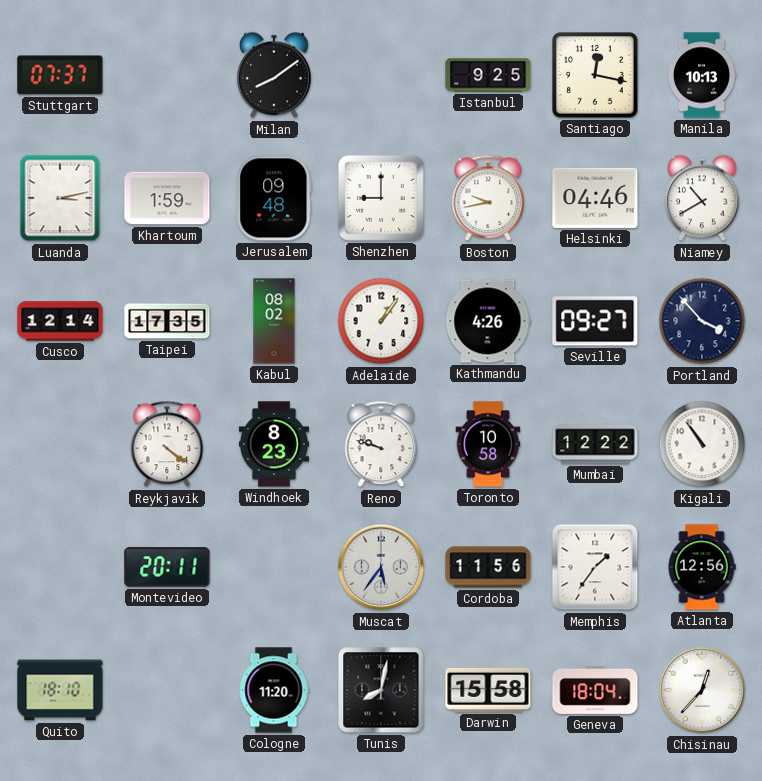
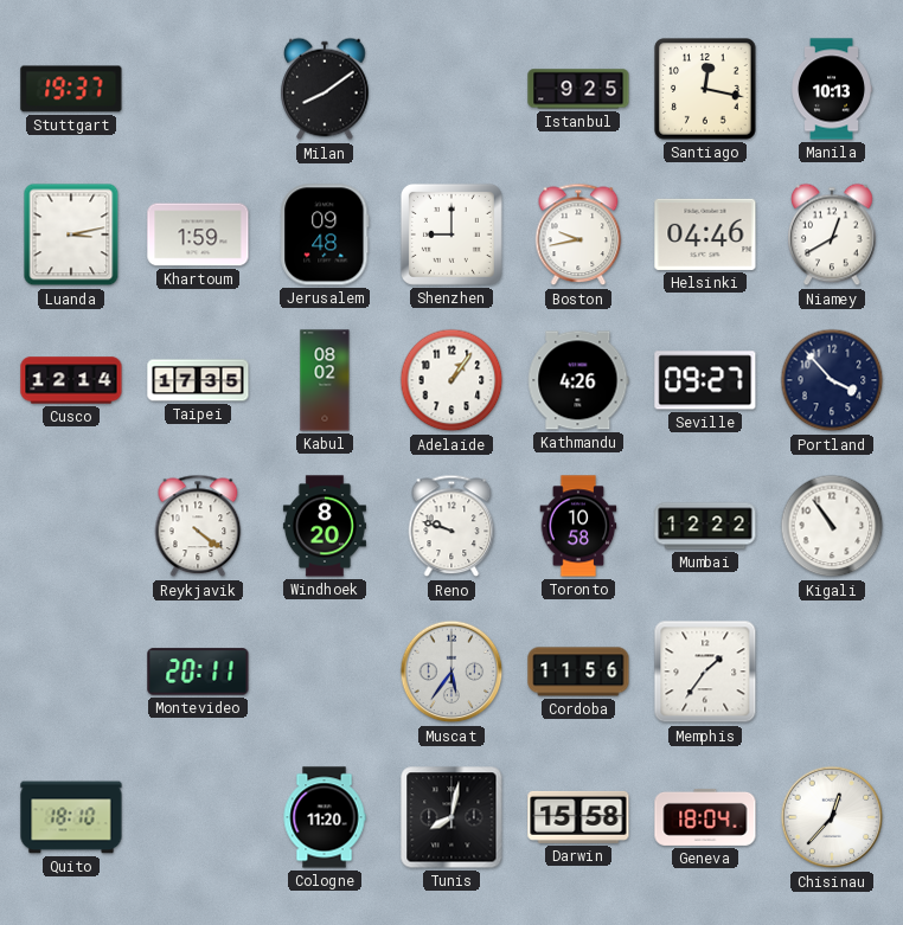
Stuttgart: 07:37 -> 19:37
Niamey: 10:40 -> 12:40
Windhoek: 8:23 -> 8:20
Atlanta: 12:56 -> none
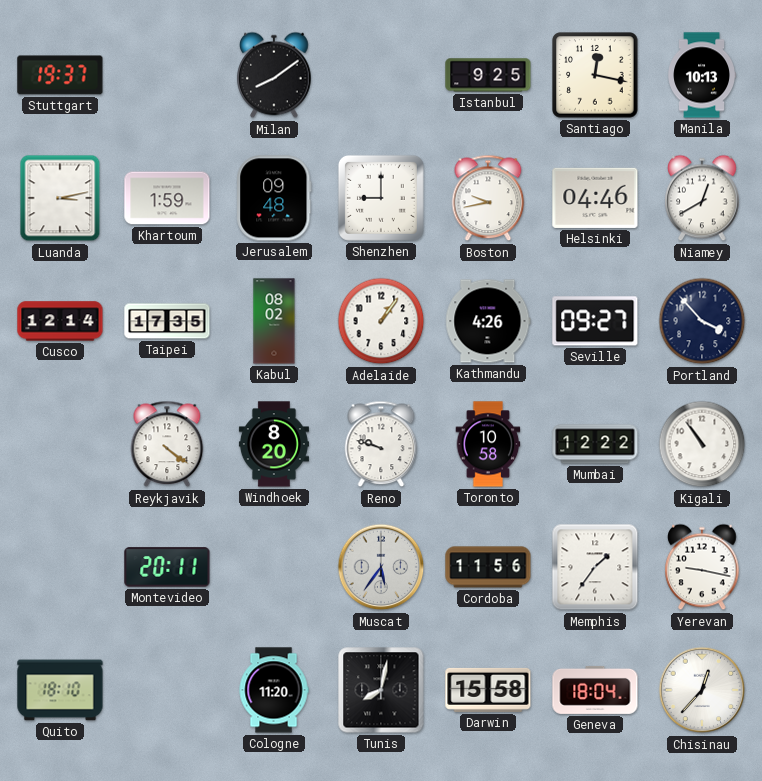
Yerevan: none -> 9:17
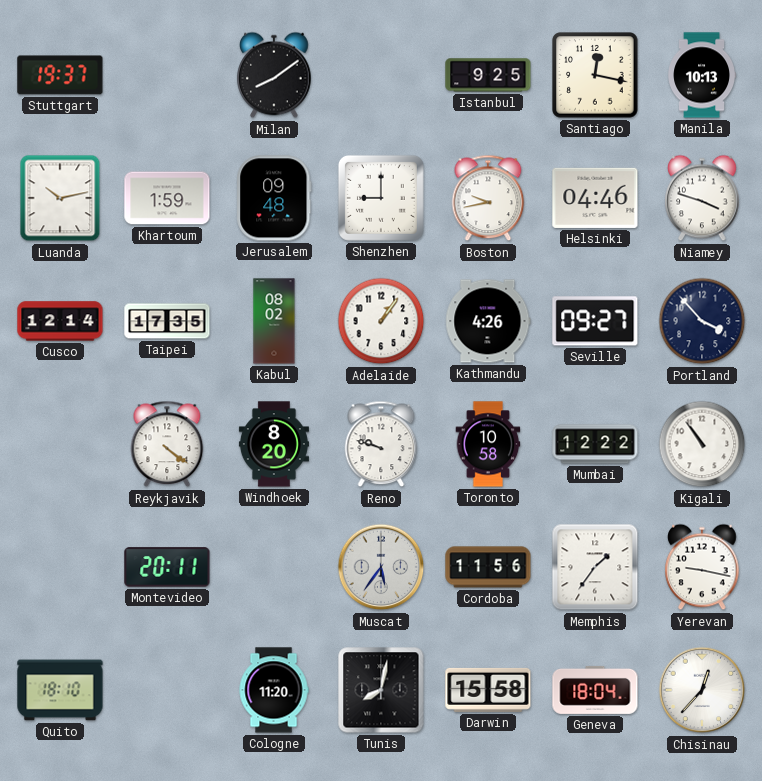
Luanda: 3:13 -> 10:13
Niamey: 12:40 -> 3:48
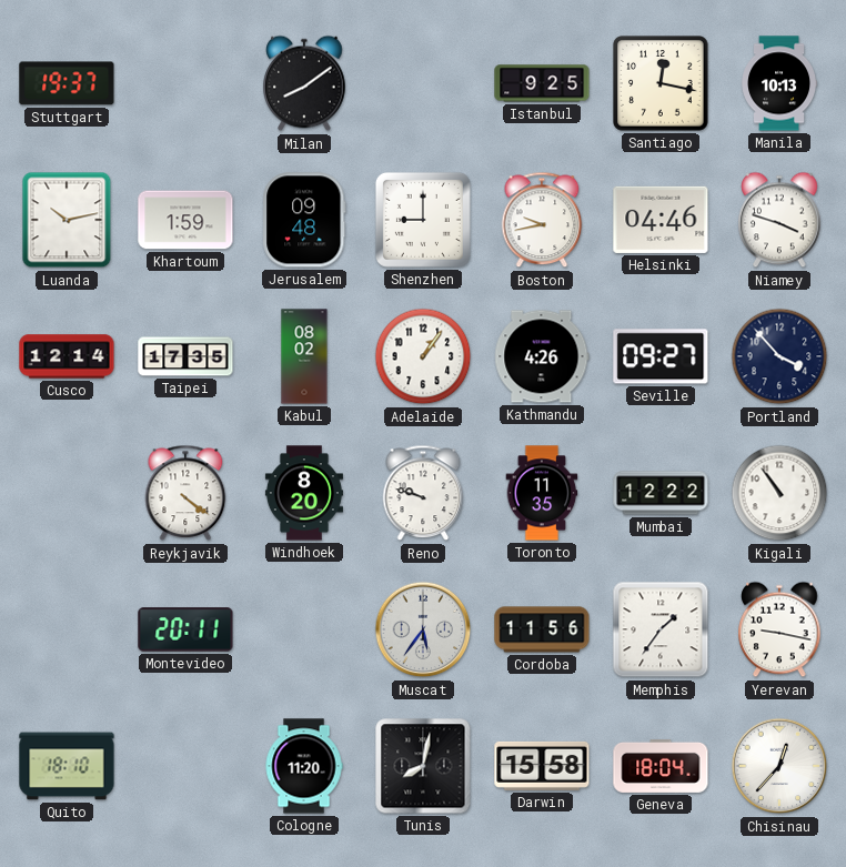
Toronto: 10:58 -> 11:35
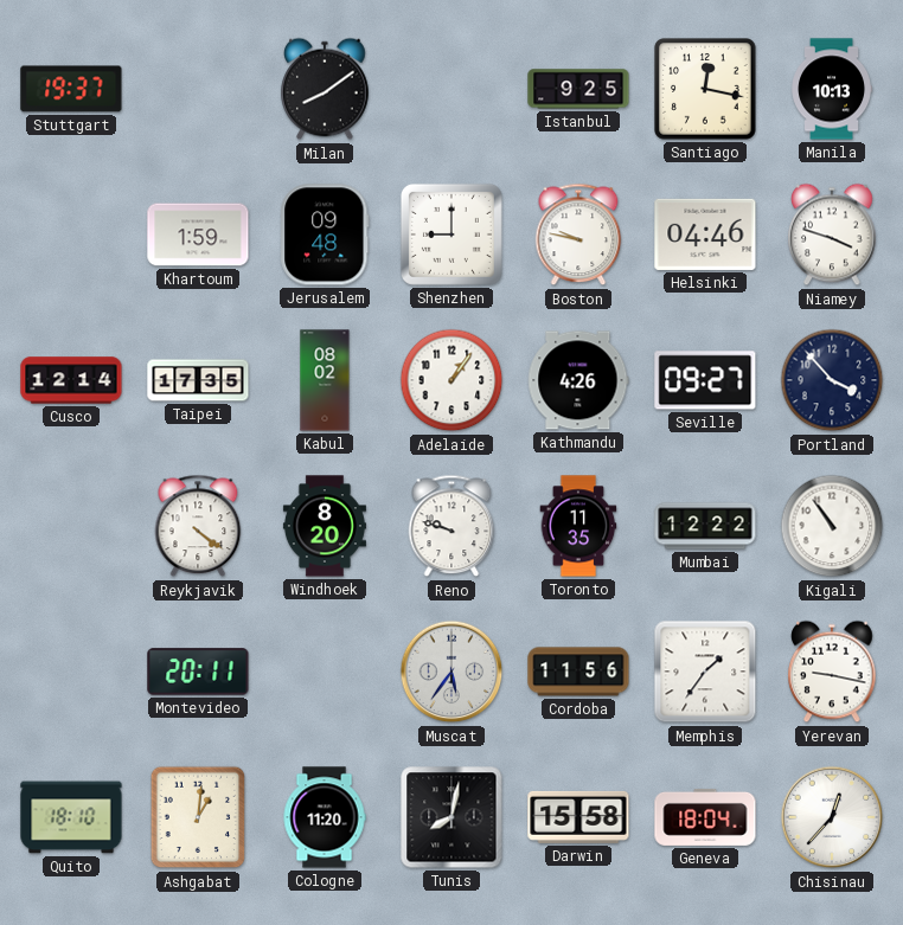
Luanda: 10:13 -> none
Boston: 9:43 -> 9:47
Ashgabat: none -> 1:01
